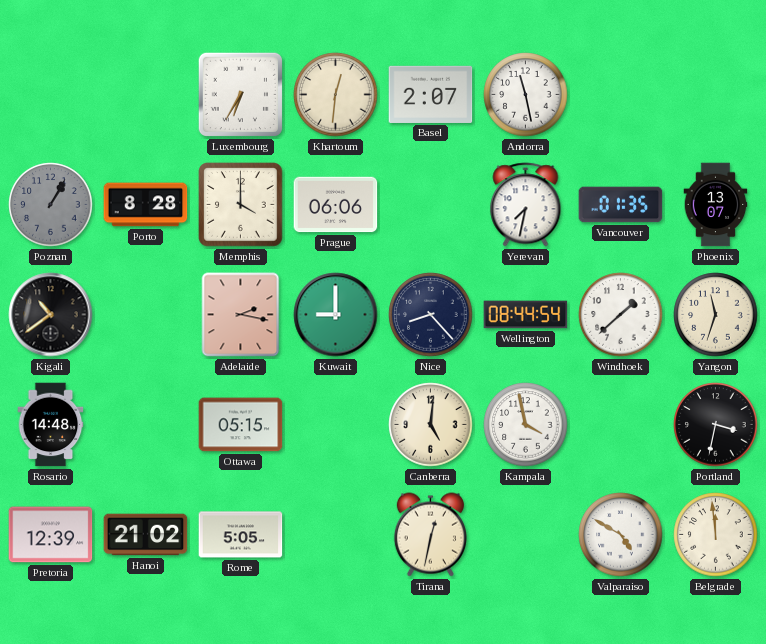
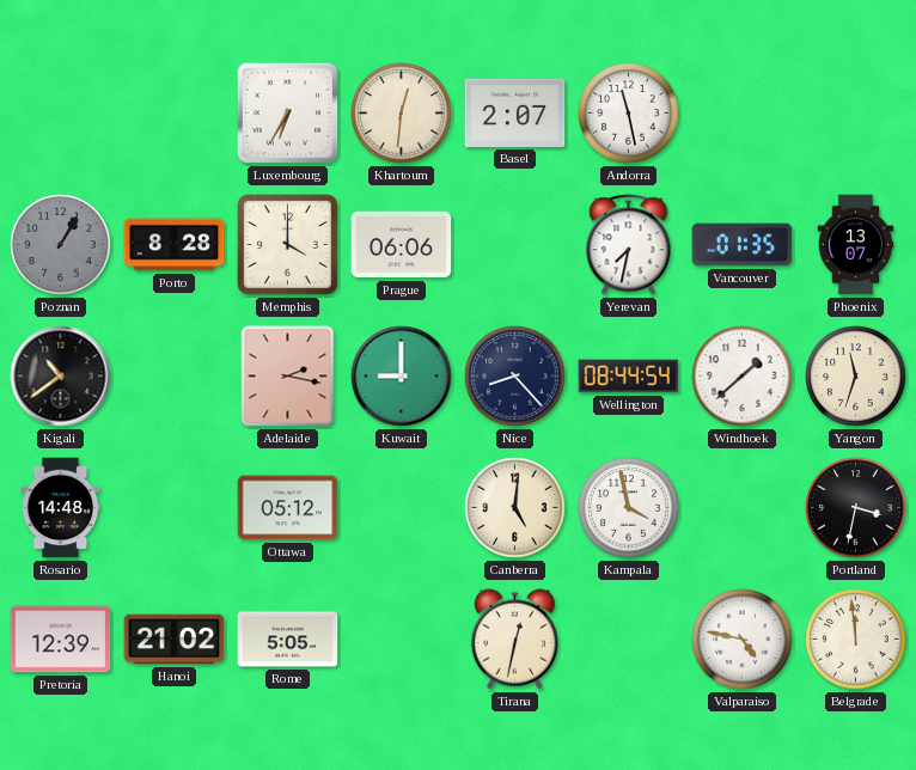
Ottawa: 05:15 -> 05:12
Valparaiso: 4:50 -> 4:47
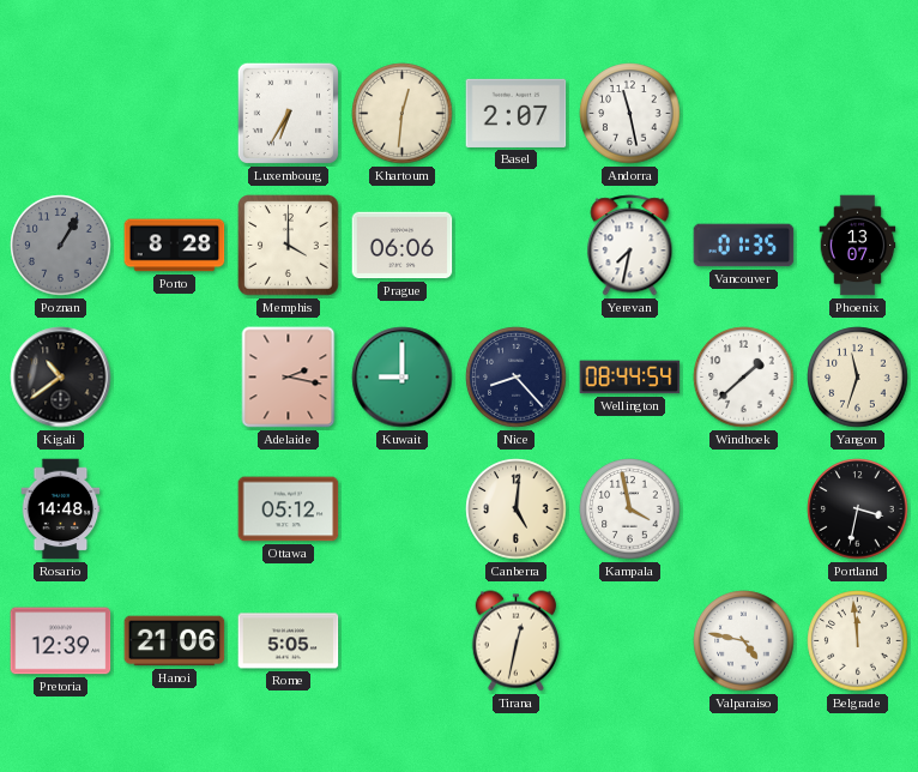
Hanoi: 21:02 -> 21:06
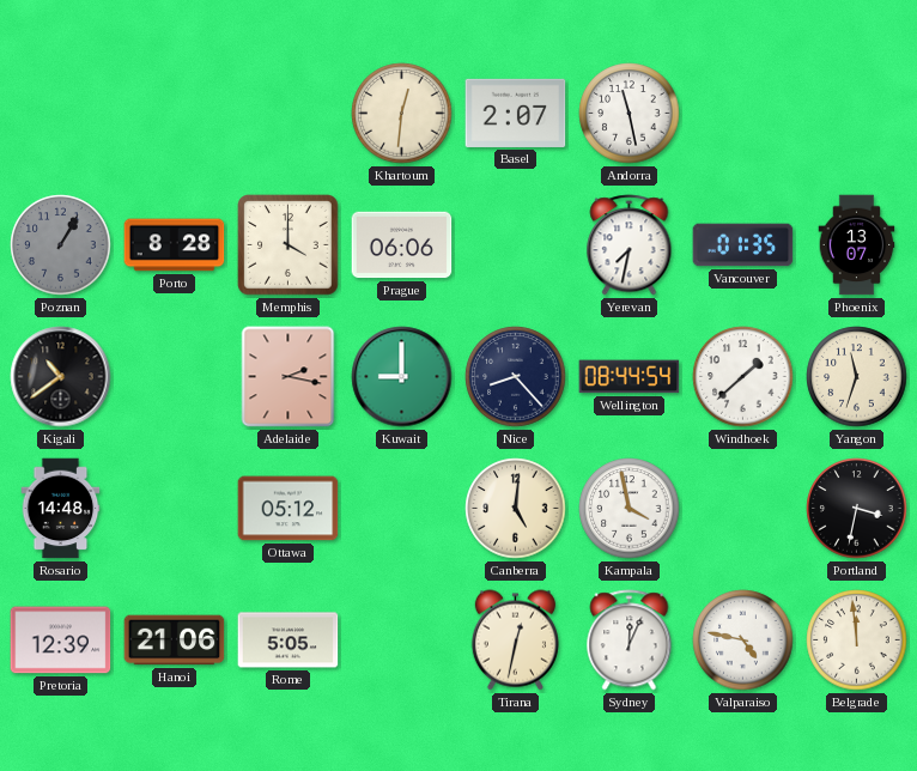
Luxembourg: 6:35 -> none
Sydney: none -> 12:04
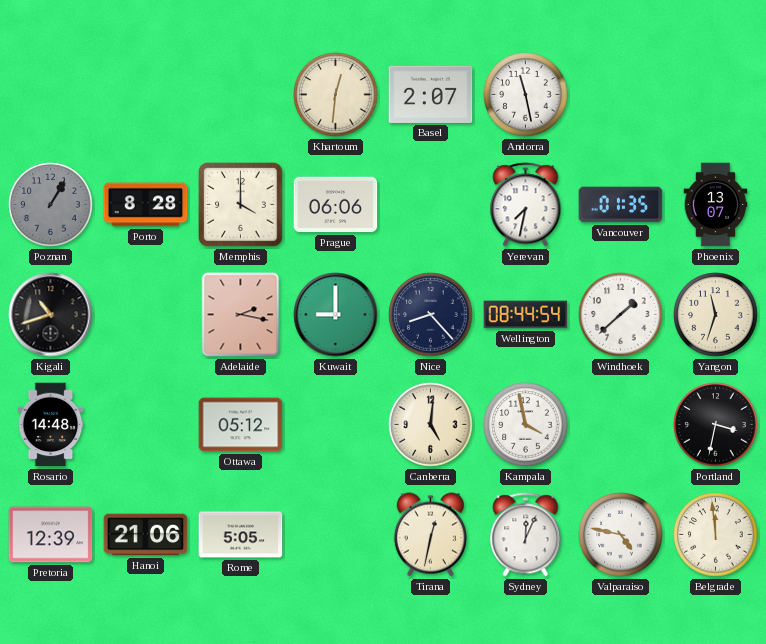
Kigali: 10:39 -> 10:42
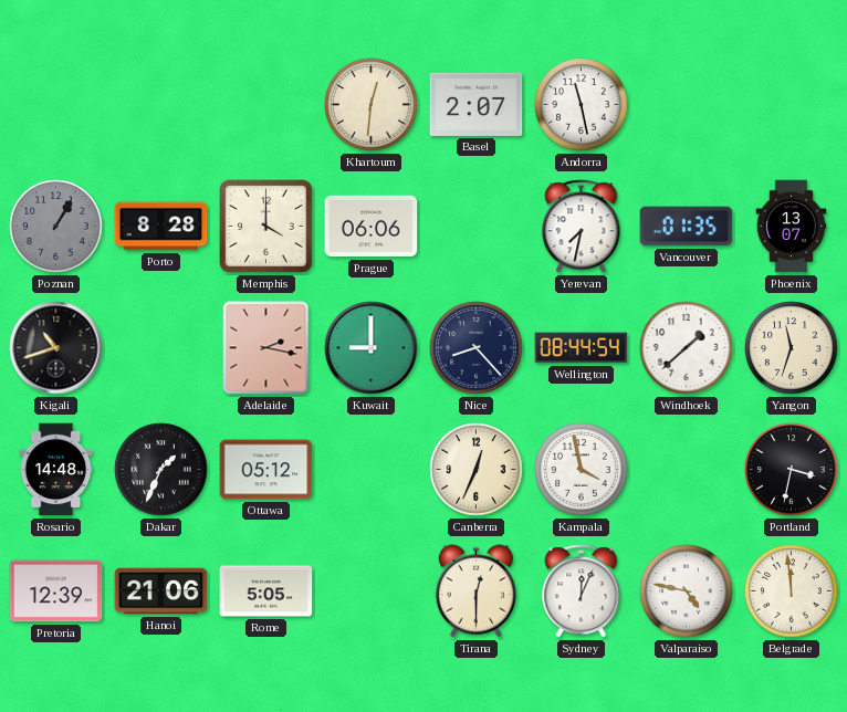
Dakar: none -> 1:34
Canberra: 5:01 -> 12:34
Tirana: 12:32 -> 12:30
